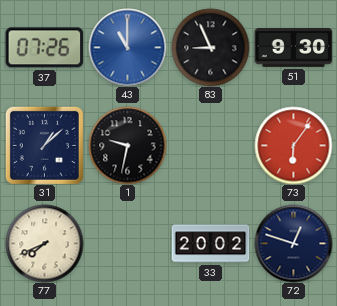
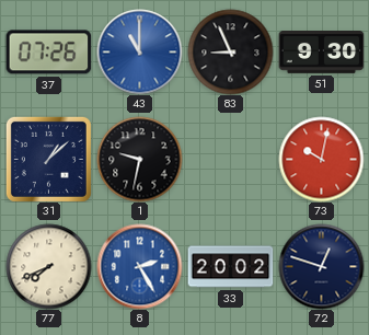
73: 6:06 -> 10:02
8: none -> 2:25
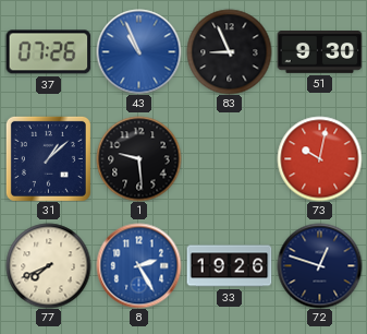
43: 11:00 -> 10:56
1: 9:32 -> 9:29
33: 20:02 -> 19:26
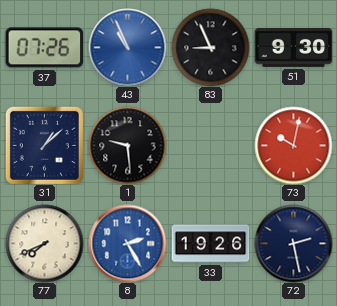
72: 12:48 -> 2:28
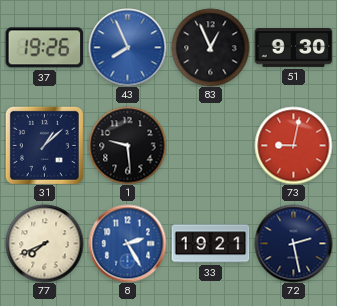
37: 07:26 -> 19:26
43: 10:56 -> 7:56
83: 8:56 -> 12:56
73: 10:02 -> 9:02
33: 19:26 -> 19:21
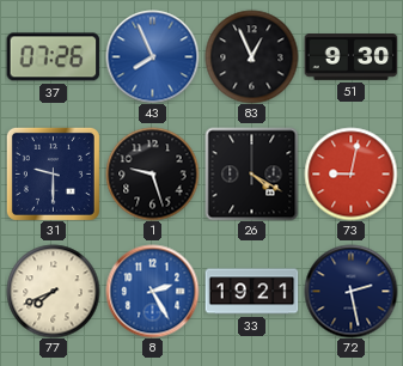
37: 19:26 -> 07:26
31: 1:08 -> 9:30
1: 9:29 -> 9:27
26: none -> 4:20
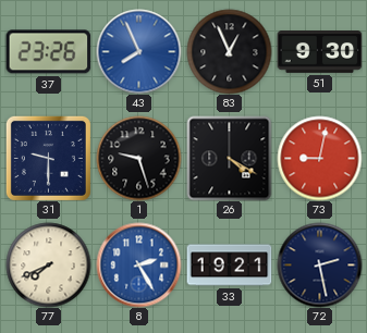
37: 07:26 -> 23:26
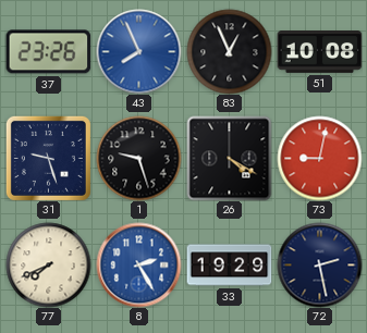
51: 9:30 -> 10:08
31: 9:30 -> 9:27
33: 19:21 -> 19:29
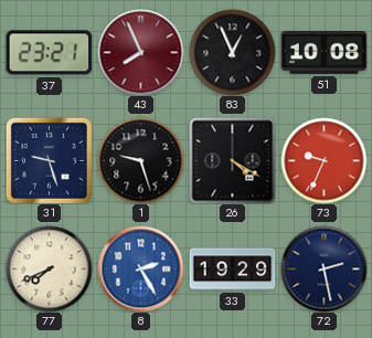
37: 23:26 -> 23:21
43 dial: blue -> burgundy
73: 9:02 -> 9:34
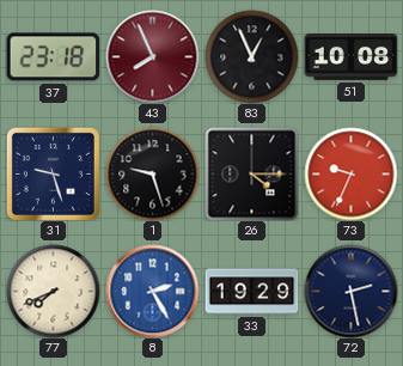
37: 23:21 -> 23:18
26: 4:20 -> 4:15
